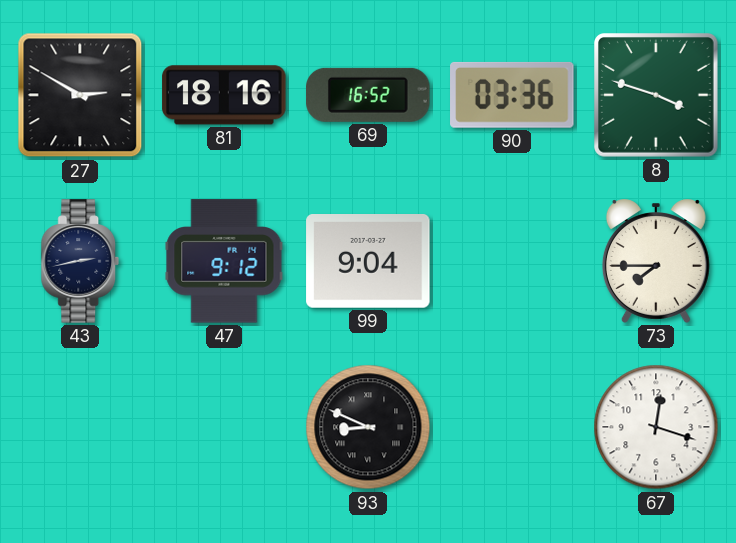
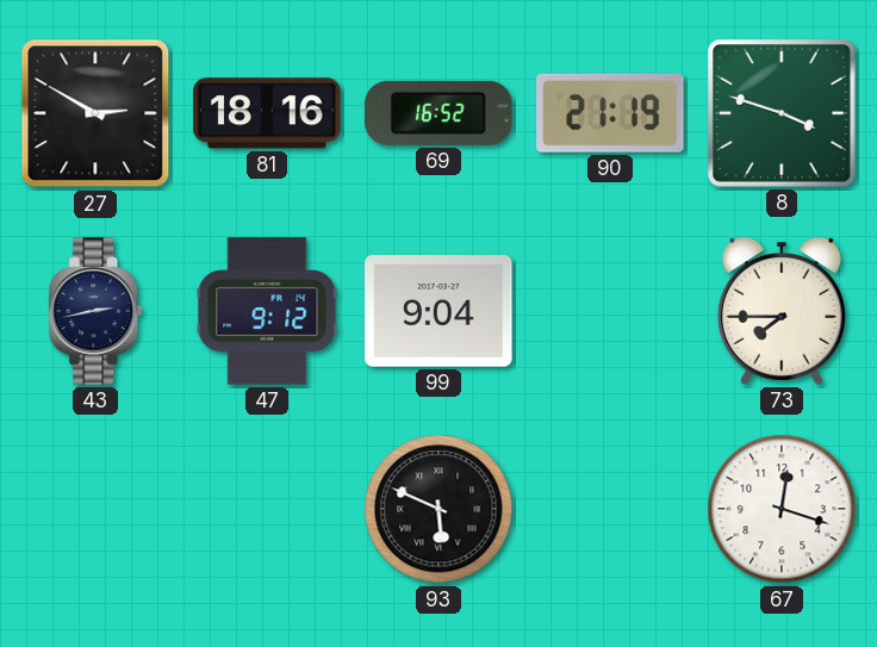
90: 03:36 -> 21:19
93: 8:49 -> 5:49
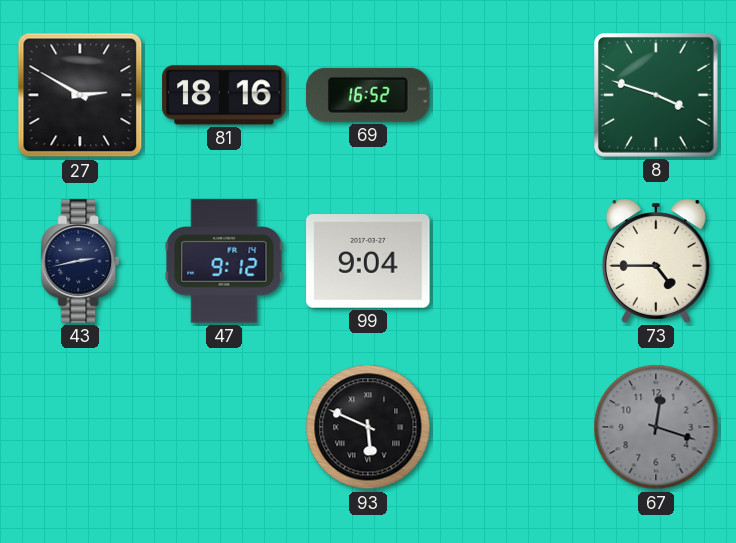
90: 21:19 -> none
73: 7:45 -> 4:45
67 dial: white -> grey
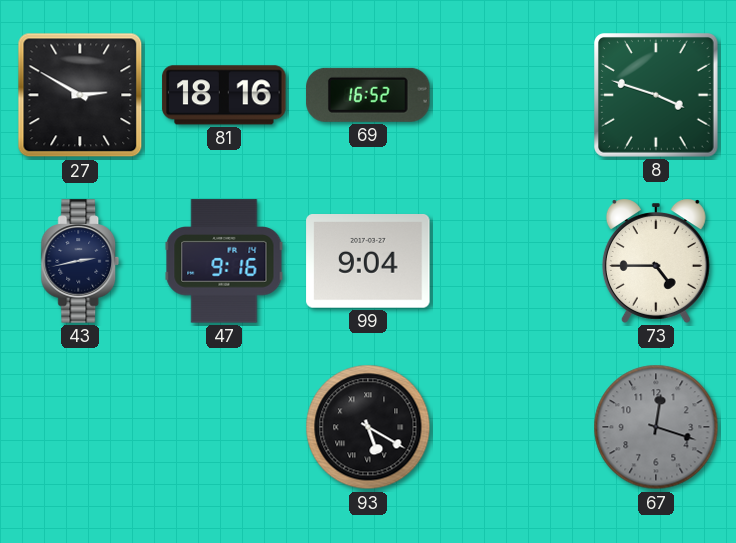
47: 9:12 -> 9:16
93: 5:49 -> 5:20
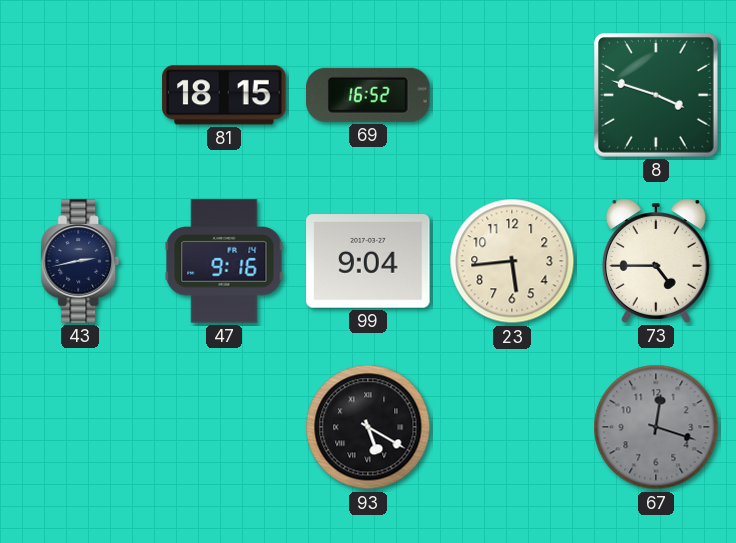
27: 2:50 -> none
81: 18:16 -> 18:15
23: none -> 5:44
